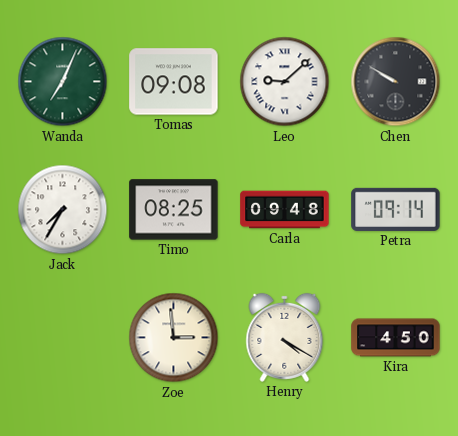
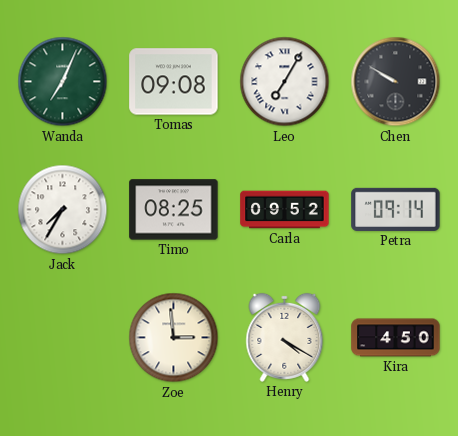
Leo: 9:08 -> 7:05
Carla: 09:48 -> 09:52
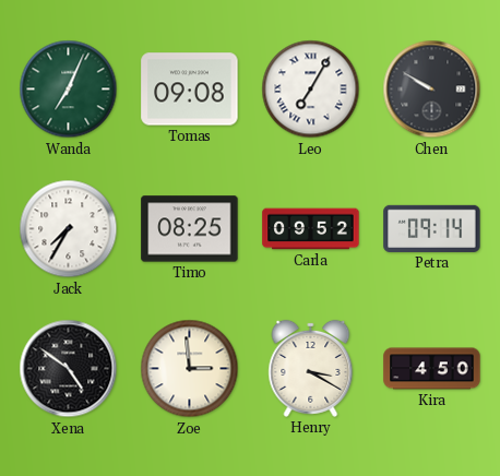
Xena: none -> 4:51
Henry: 4:20 -> 3:20
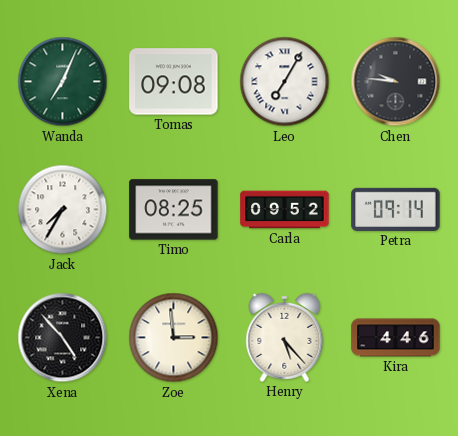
Chen: 9:50 -> 9:46
Xena: 4:51 -> 4:53
Henry: 3:20 -> 5:23
Kira: 4:50 -> 4:46
